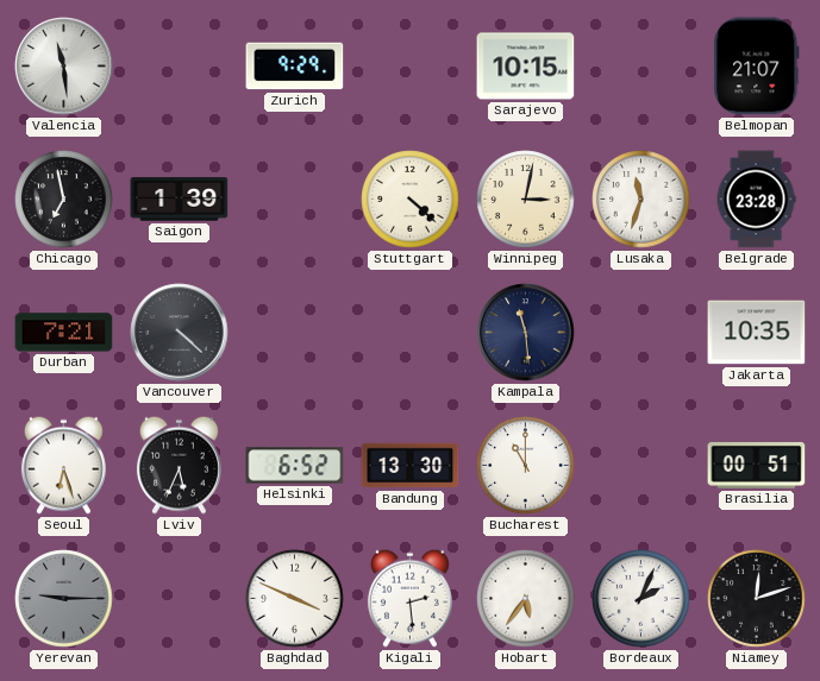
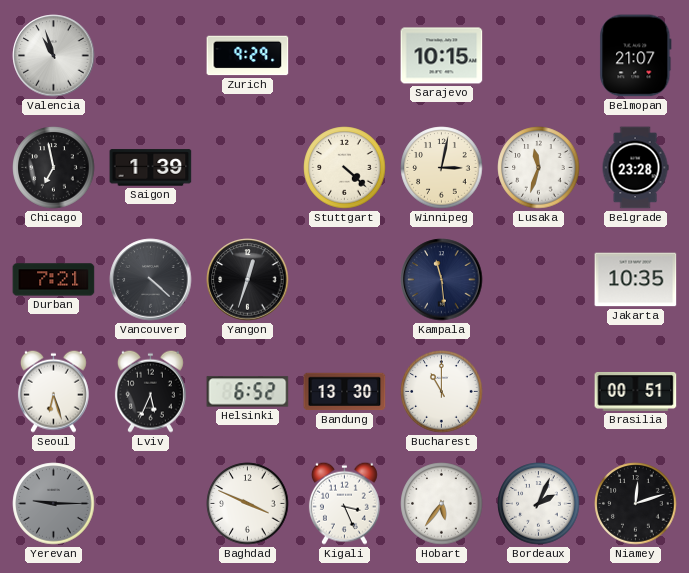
Valencia: 11:29 -> 10:57
Yangon: none -> 12:33
Kigali: 2:29 -> 3:26
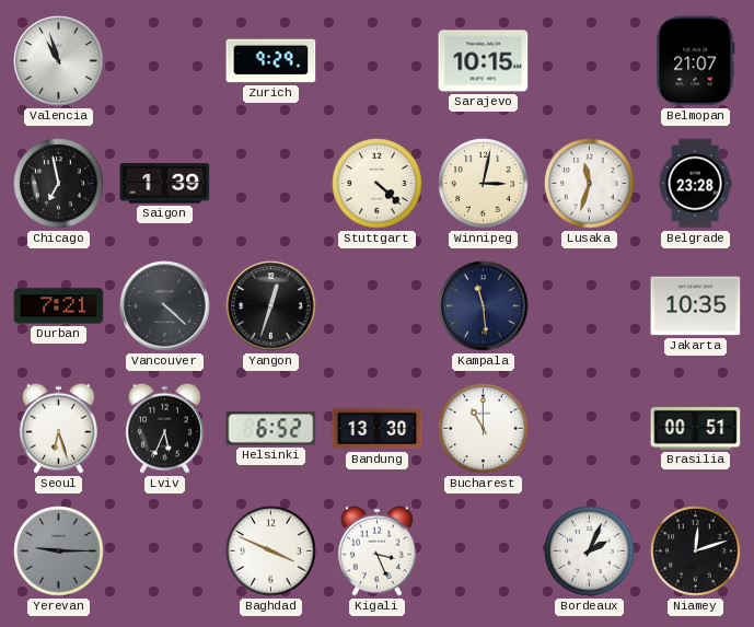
Hobart: 5:36 -> none
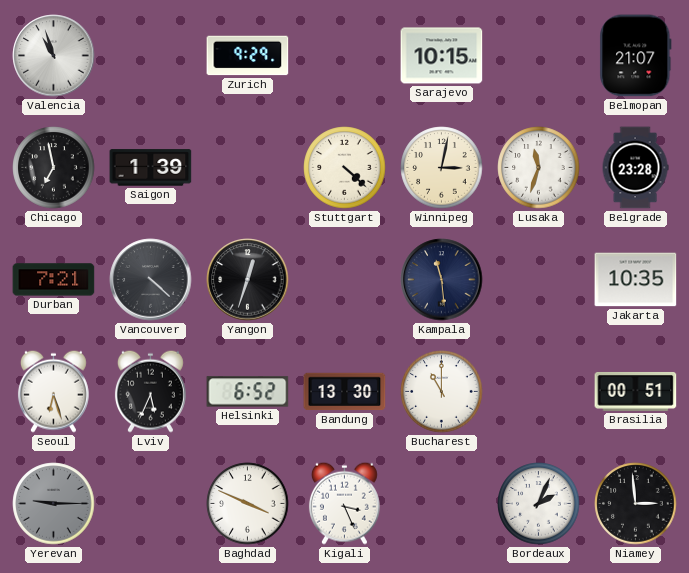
Niamey: 12:12 -> 2:59
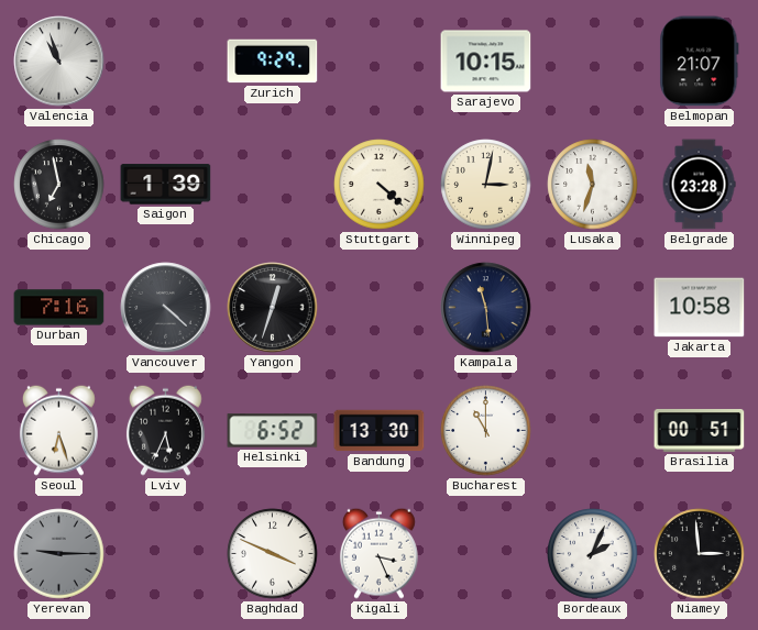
Durban: 7:21 -> 7:16
Jakarta: 10:35 -> 10:58
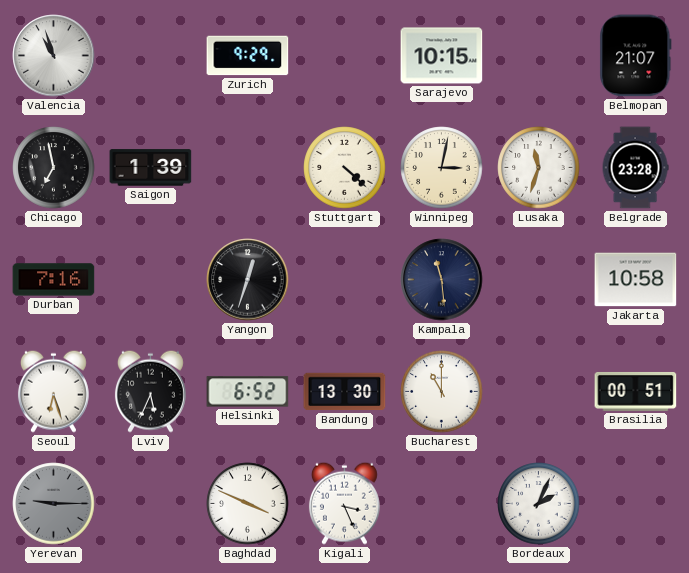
Vancouver: 4:22 -> none
Niamey: 2:59 -> none
